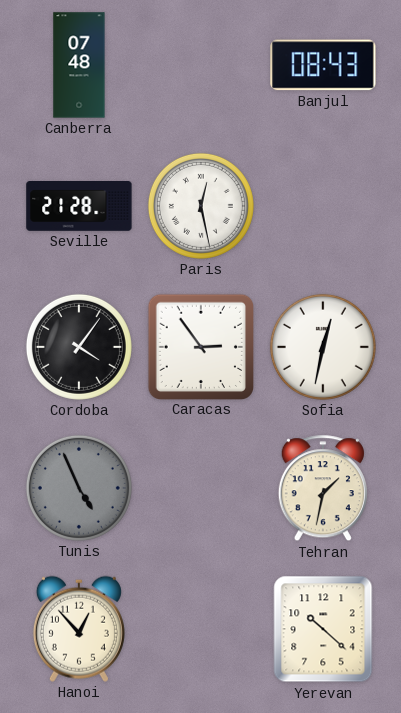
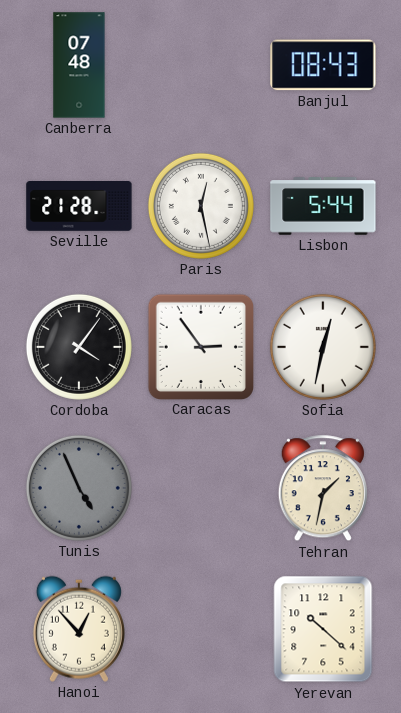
Lisbon: none -> 5:44
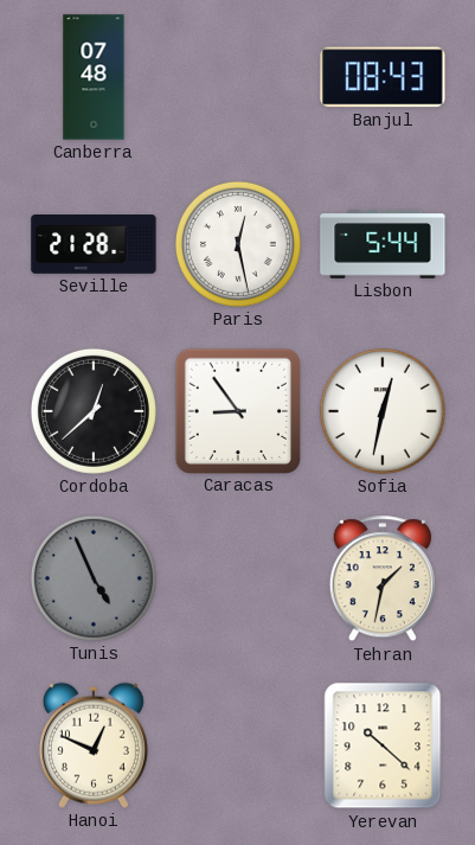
Cordoba: 4:06 -> 12:38
Caracas: 2:54 -> 8:54
Hanoi: 12:53 -> 12:49
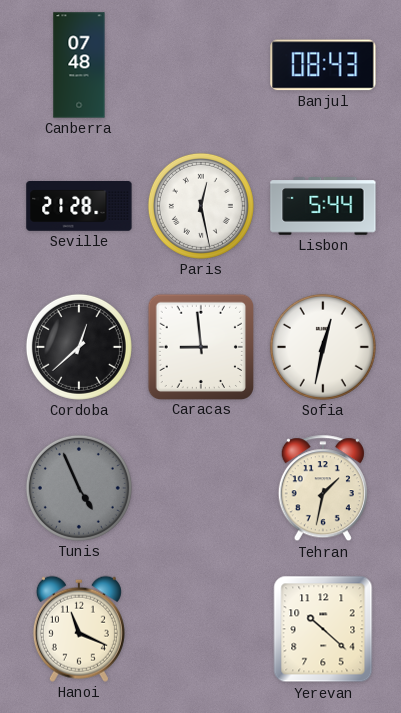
Caracas: 8:54 -> 8:59
Hanoi: 12:49 -> 11:19
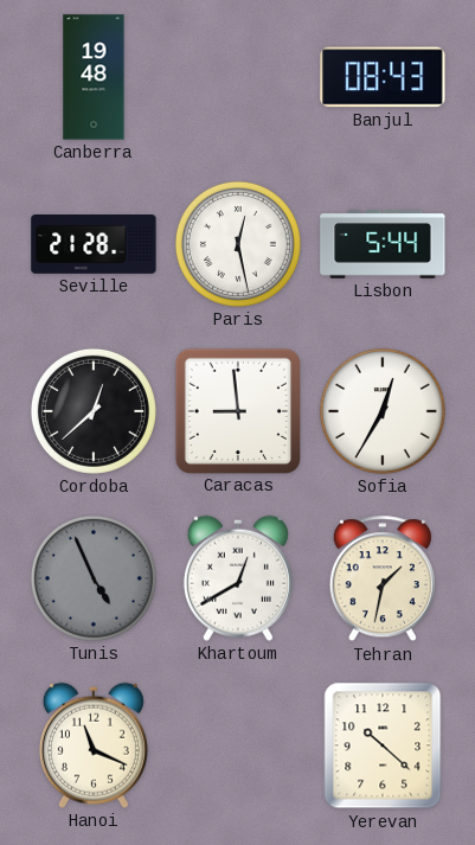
Canberra: 07:48 -> 19:48
Sofia: 12:32 -> 12:35
Khartoum: none -> 12:40
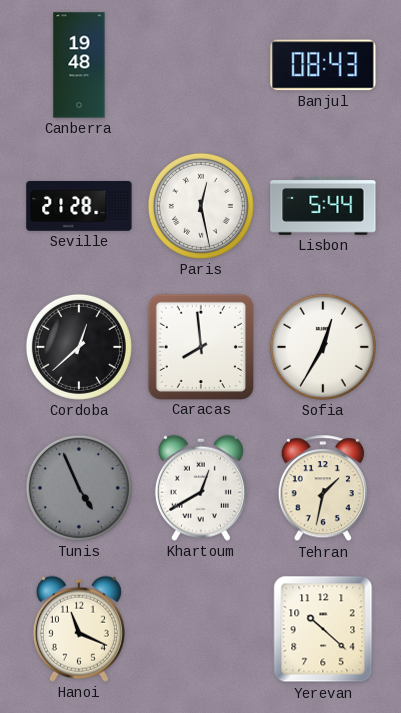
Caracas: 8:59 -> 7:59
